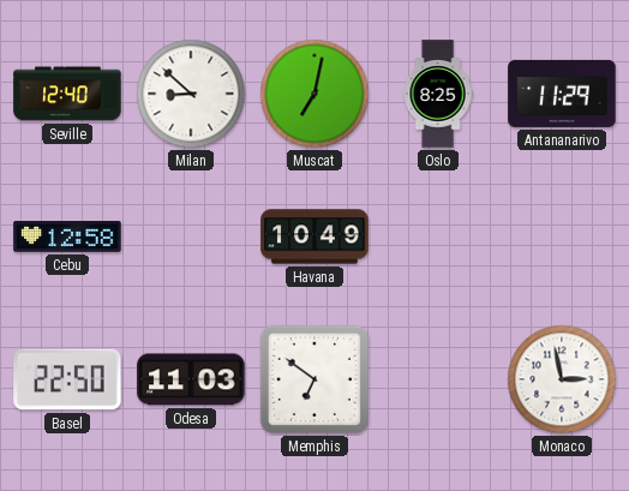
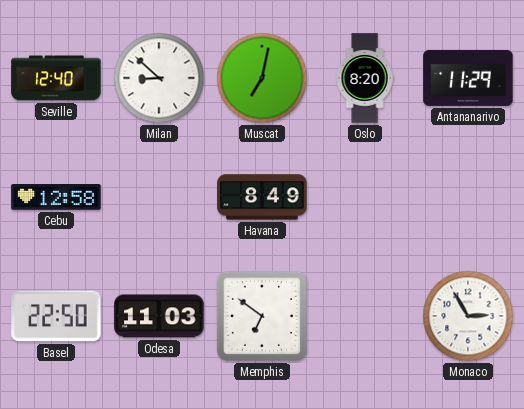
Oslo: 8:25 -> 8:20
Havana: 10:49 -> 8:49
Monaco: 2:58 -> 2:55
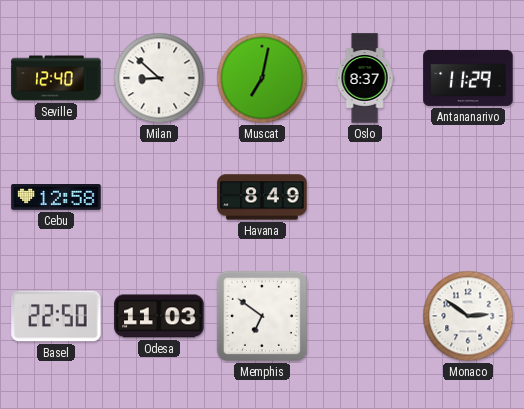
Oslo: 8:20 -> 8:37
Monaco: 2:55 -> 2:51
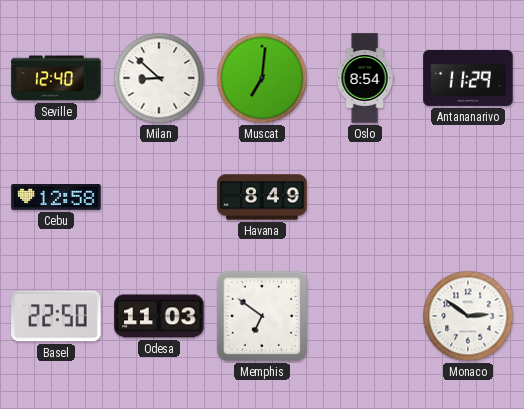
Muscat: 7:02 -> 7:01
Oslo: 8:37 -> 8:54
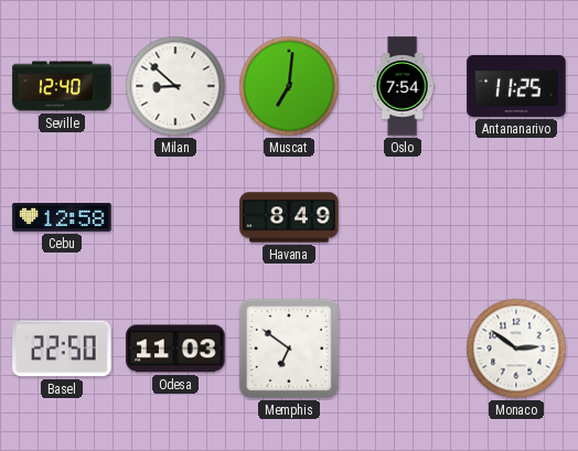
Oslo: 8:54 -> 7:54
Antananarivo: 11:29 -> 11:25
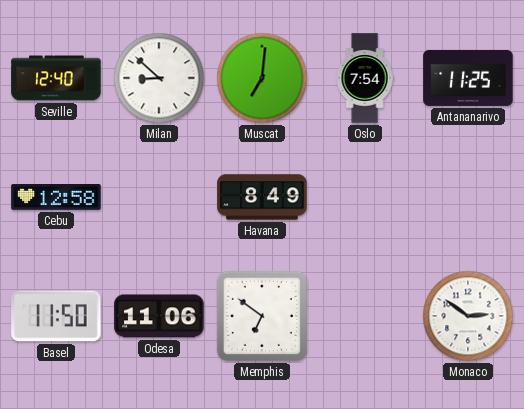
Basel: 22:50 -> 11:50
Odesa: 11:03 -> 11:06
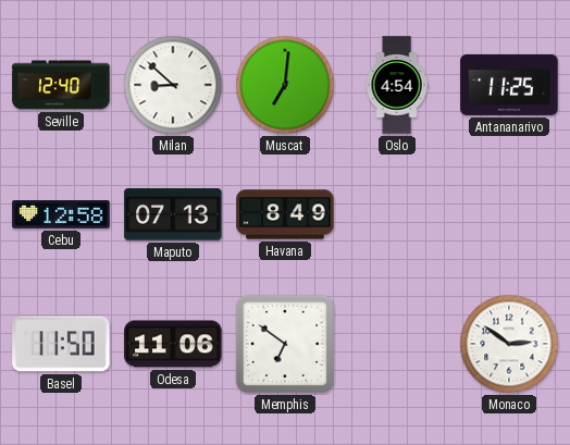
Oslo: 7:54 -> 4:54
Maputo: none -> 07:13
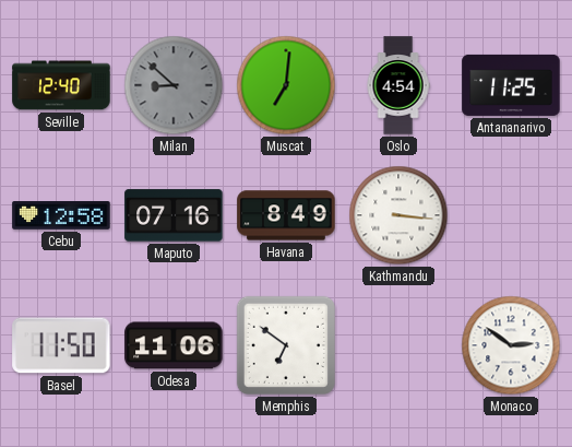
Milan dial: white -> grey
Maputo: 07:13 -> 07:16
Kathmandu: none -> 3:16
